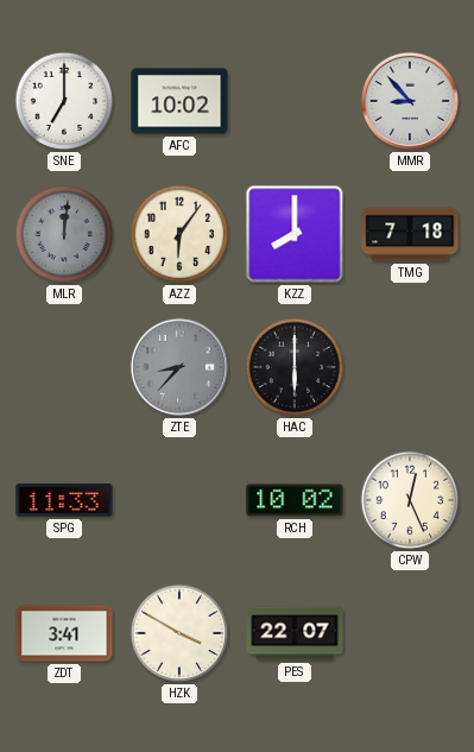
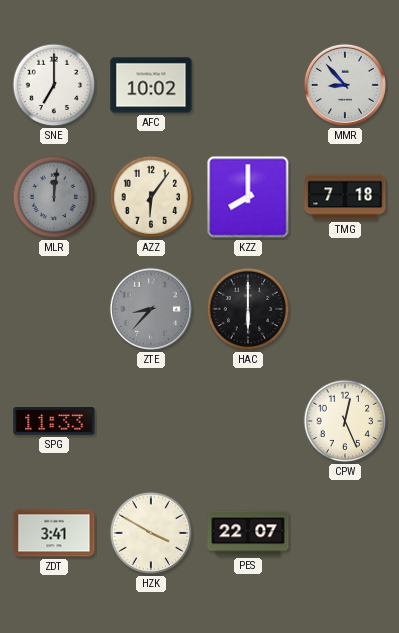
RCH: 10:02 -> none
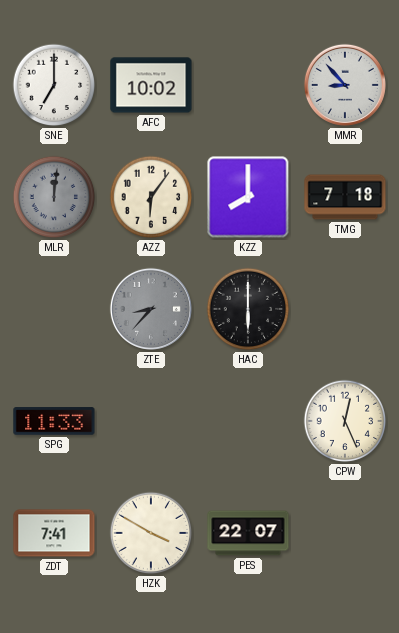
ZDT: 3:41 -> 7:41
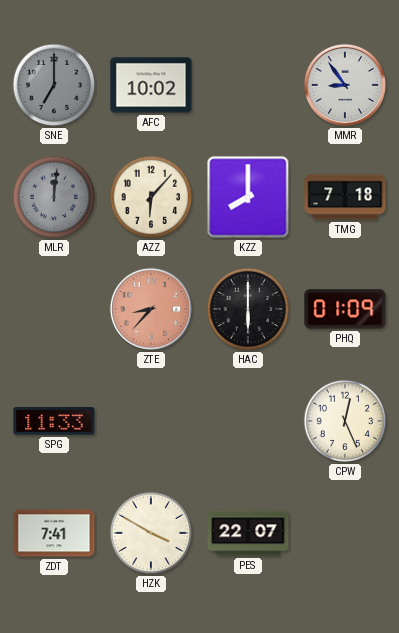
SNE dial: white -> grey
MMR: 8:53 -> 8:54
AZZ: 6:06 -> 6:07
ZTE dial: grey -> salmon
PHQ: none -> 01:09
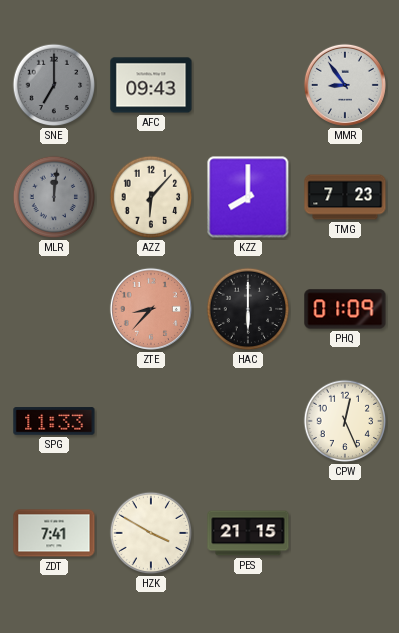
AFC: 10:02 -> 09:43
TMG: 7:18 -> 7:23
PES: 22:07 -> 21:15
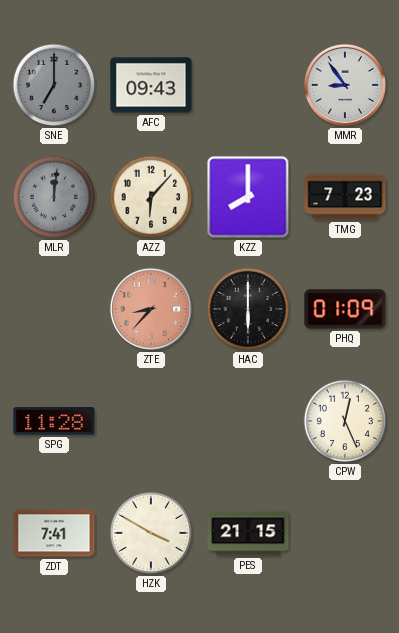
SPG: 11:33 -> 11:28
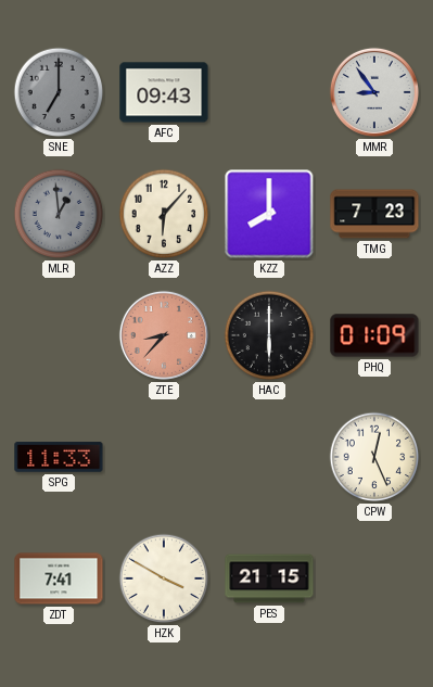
MLR: 12:01 -> 12:59
SPG: 11:28 -> 11:33
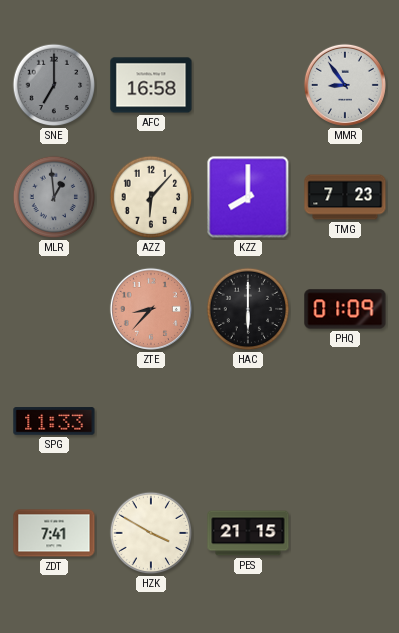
AFC: 09:43 -> 16:58
CPW: 12:26 -> none
